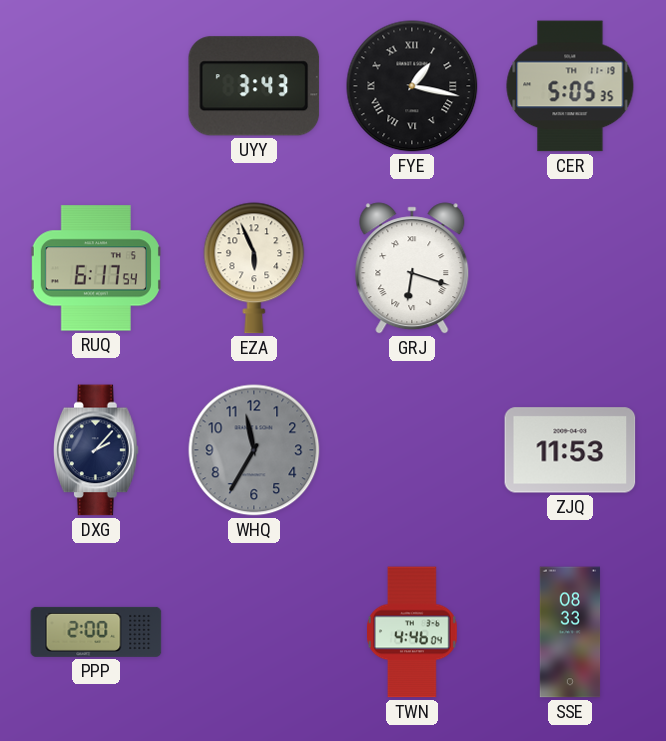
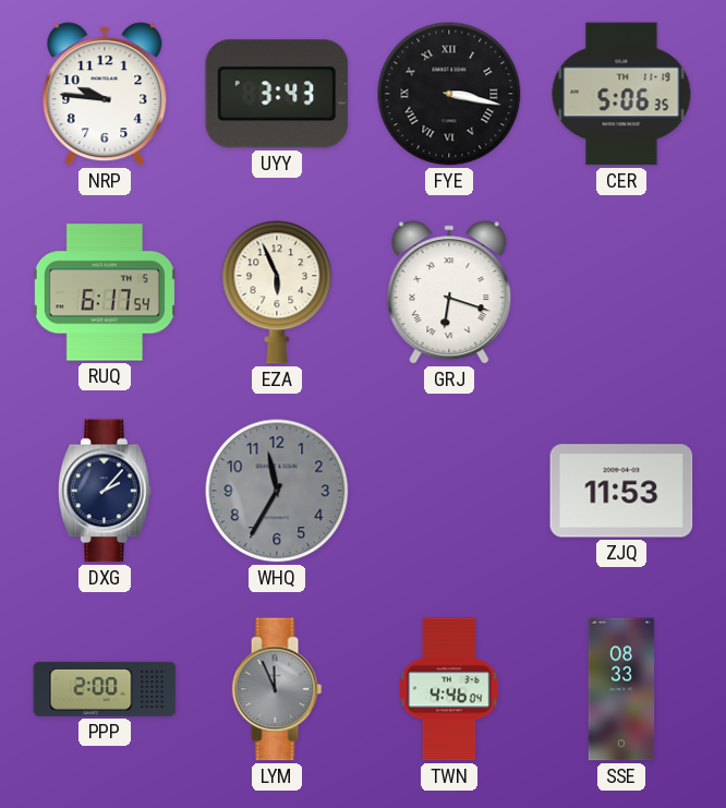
NRP: none -> 9:46
FYE: 1:17 -> 3:17
CER: 5:05 -> 5:06
LYM: none -> 11:56
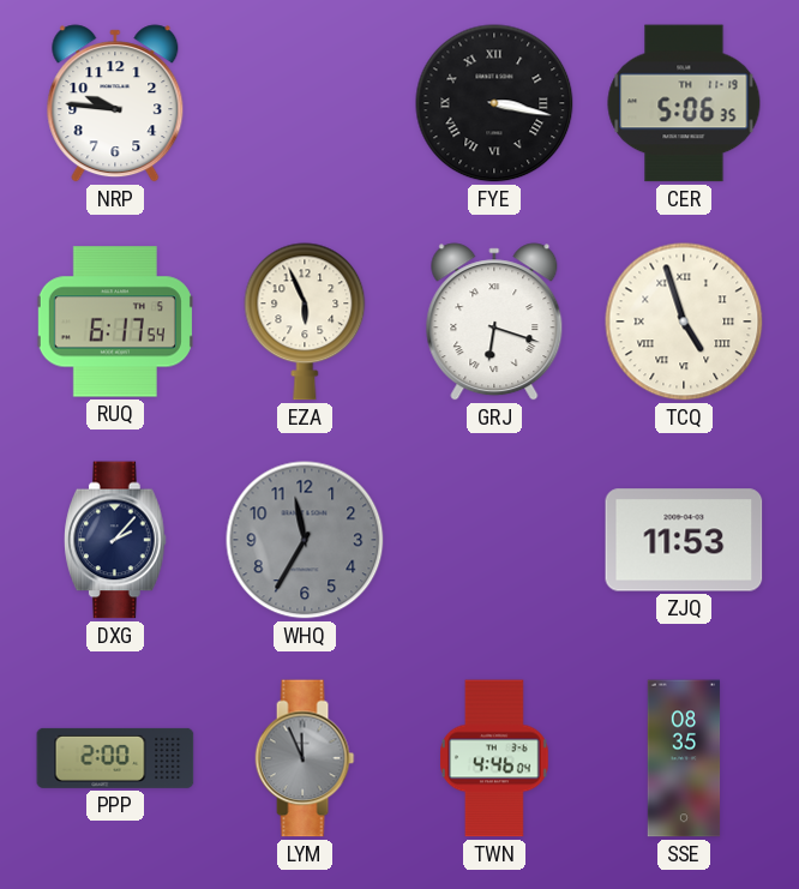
UYY: 3:43 -> none
TCQ: none -> 4:57
SSE: 08:33 -> 08:35
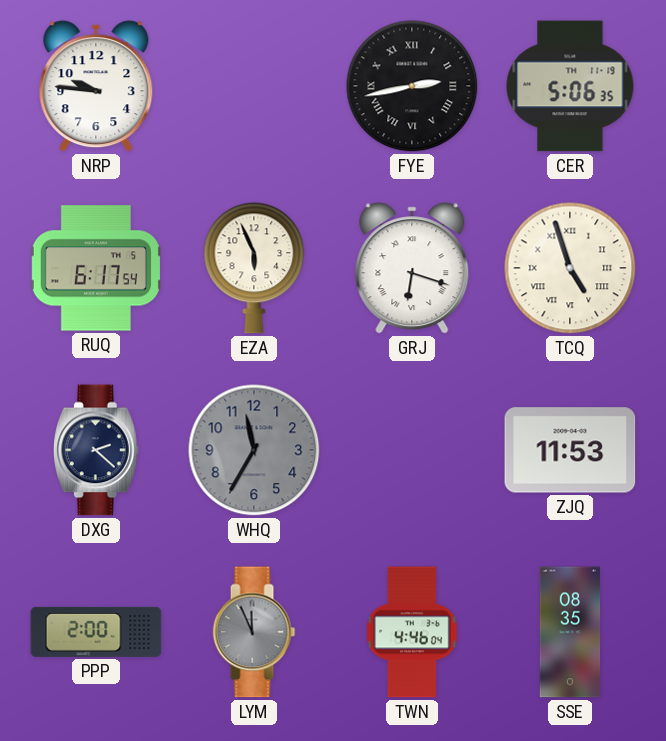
FYE: 3:17 -> 2:43
DXG: 2:07 -> 2:22
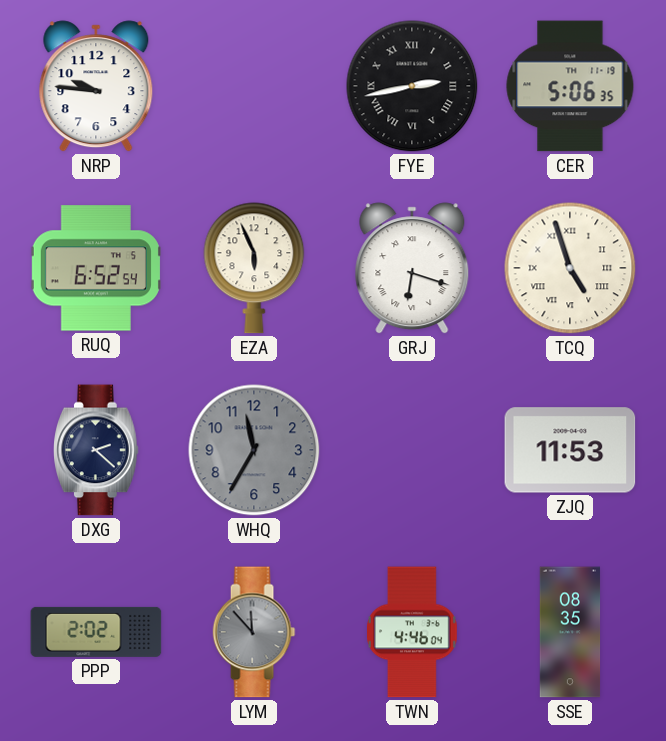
RUQ: 6:17 -> 6:52
PPP: 2:00 -> 2:02
LYM: 11:56 -> 11:53
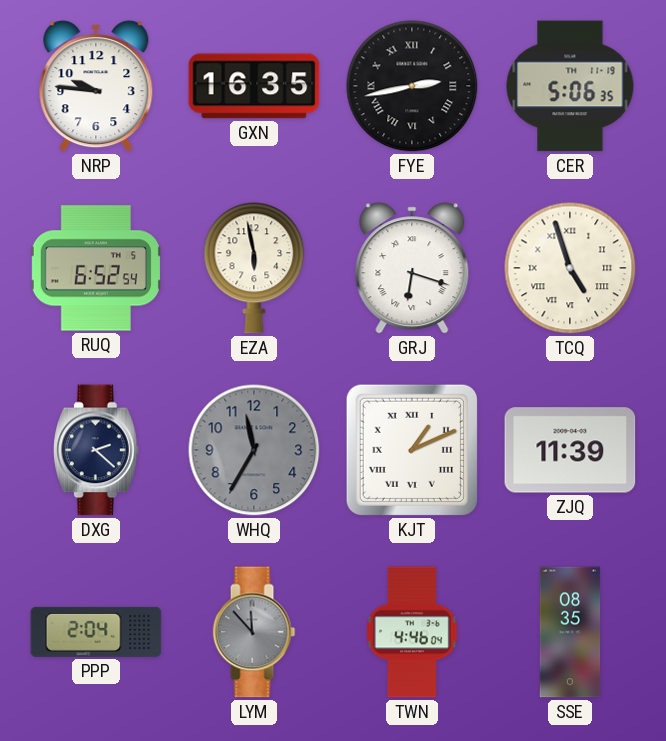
GXN: none -> 16:35
EZA: 5:56 -> 5:58
KJT: none -> 1:11
ZJQ: 11:53 -> 11:39
PPP: 2:02 -> 2:04
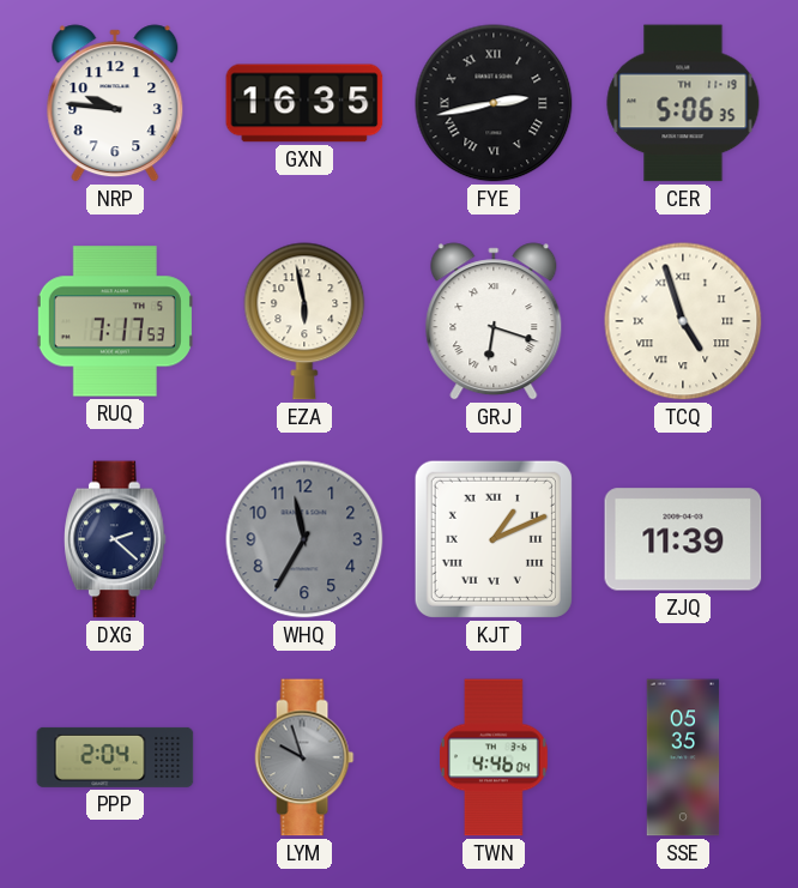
RUQ: 6:52 -> 7:17
LYM: 11:53 -> 9:57
SSE: 08:35 -> 05:35
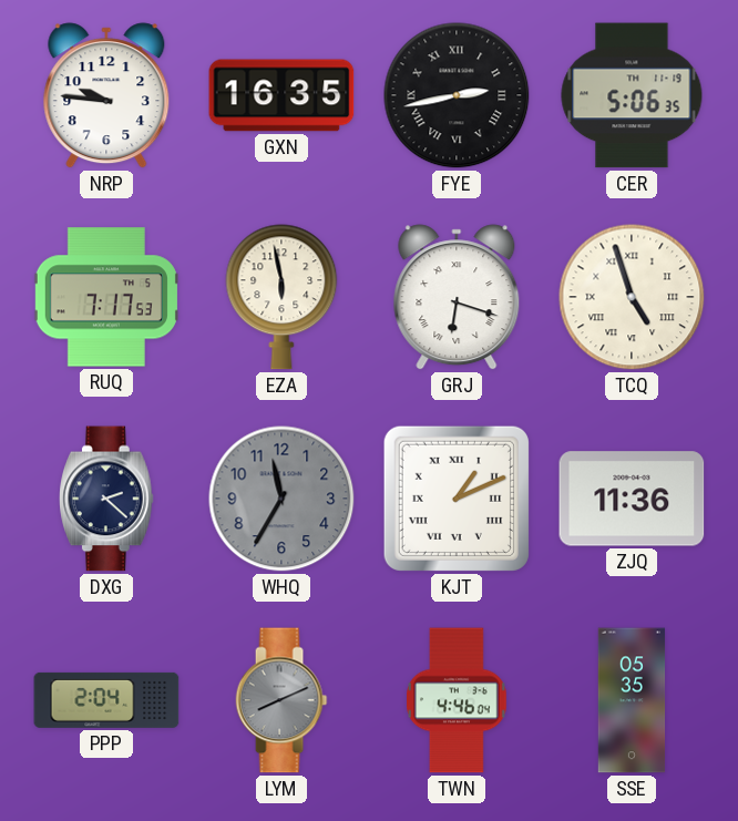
ZJQ: 11:39 -> 11:36
LYM: 9:57 -> 8:11
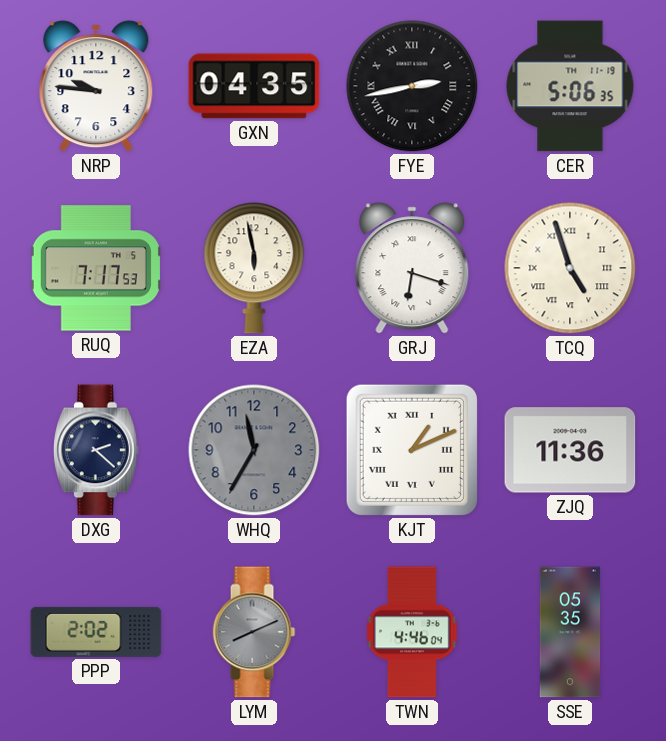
GXN: 16:35 -> 04:35
PPP: 2:04 -> 2:02
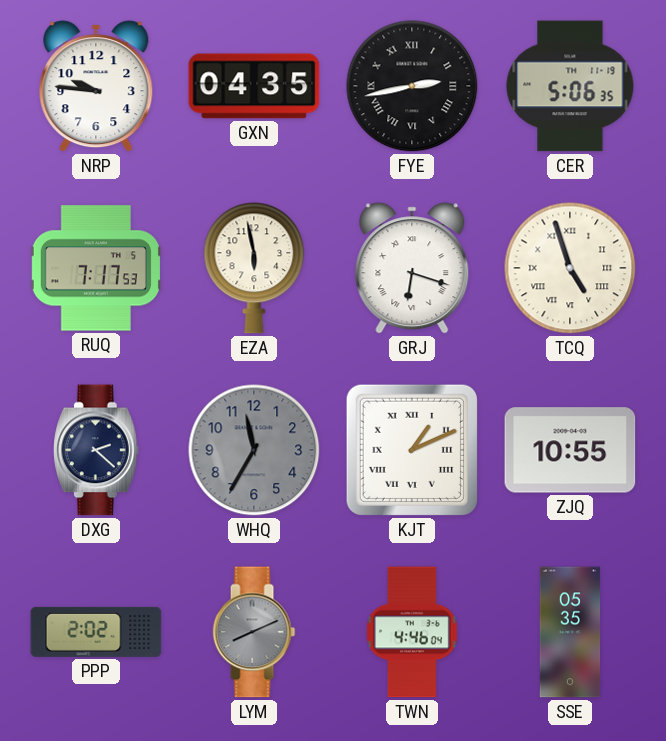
ZJQ: 11:36 -> 10:55
